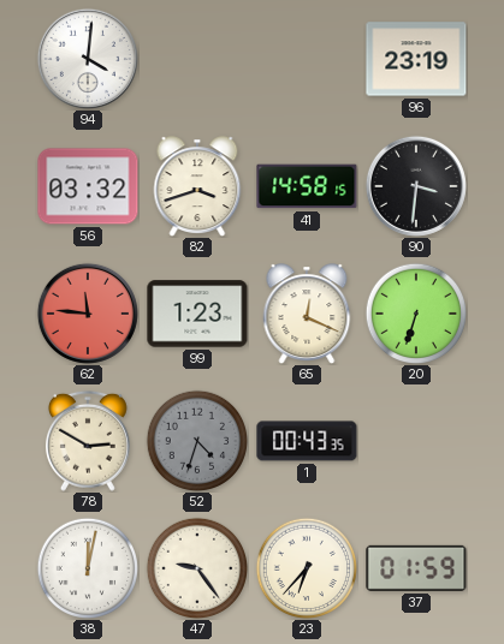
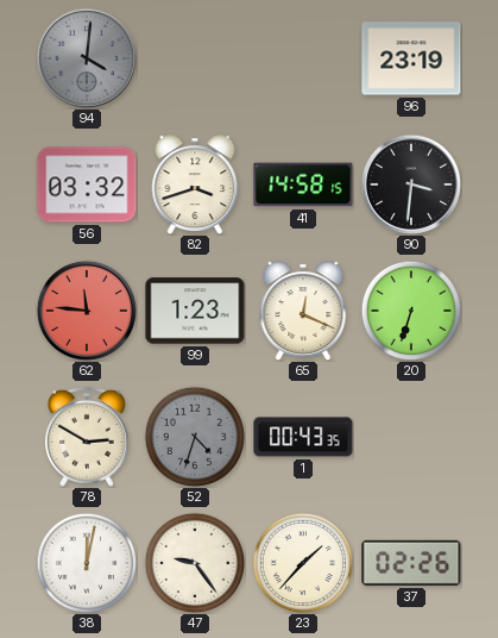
94 dial: white -> grey
23: 6:37 -> 1:37
37: 01:59 -> 02:26
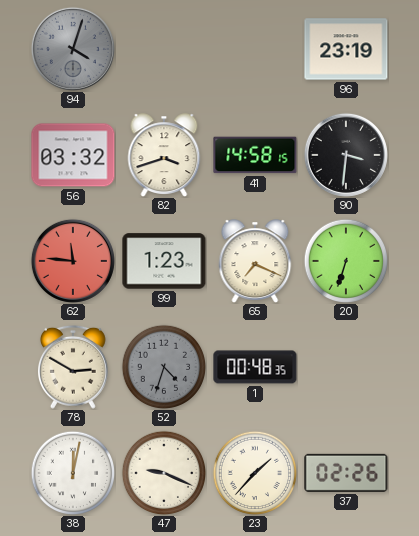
94: 4:01 -> 4:03
65: 12:19 -> 7:19
1: 00:43 -> 00:48
47: 9:24 -> 9:19
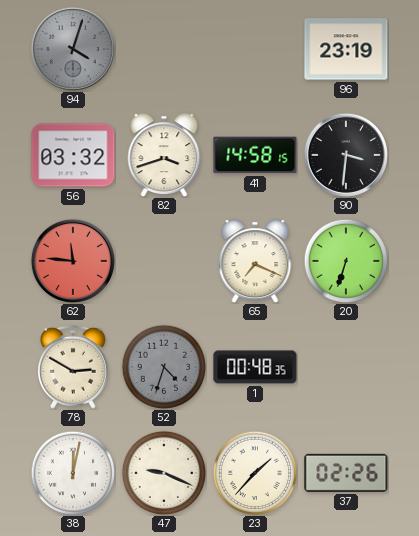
99: 1:23 -> none
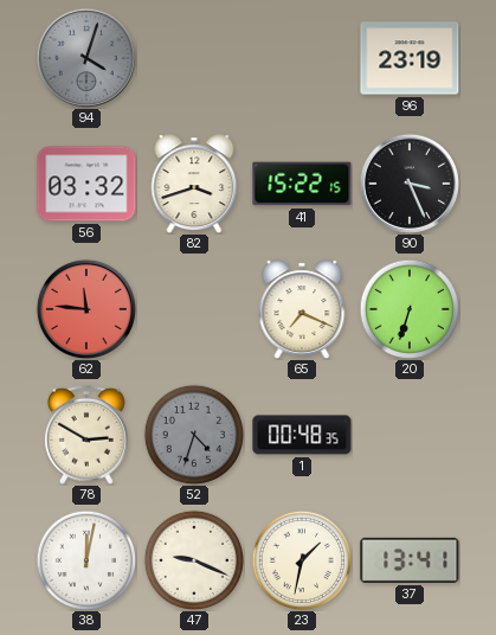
41: 14:58 -> 15:22
90: 3:31 -> 3:26
23: 1:37 -> 1:32
37: 02:26 -> 13:41
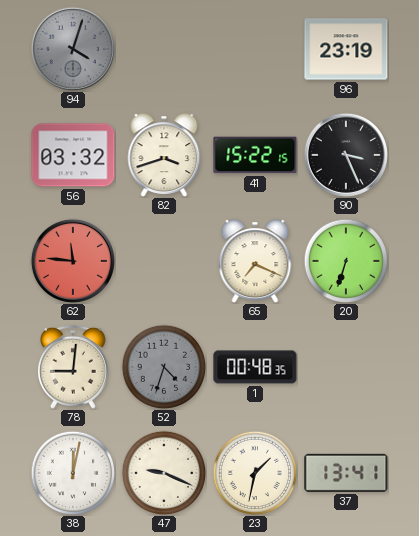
78: 2:50 -> 9:01
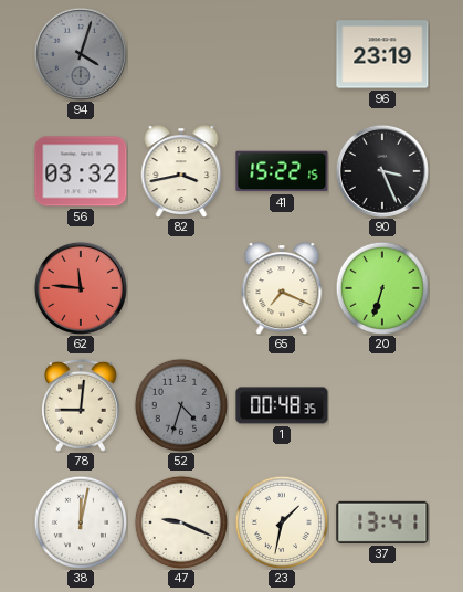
82: 3:42 -> 3:43
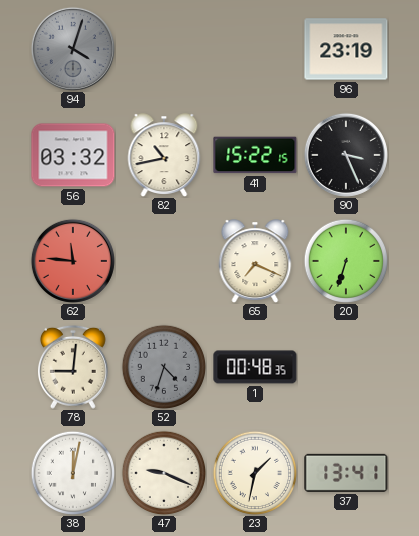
82: 3:43 -> 10:43
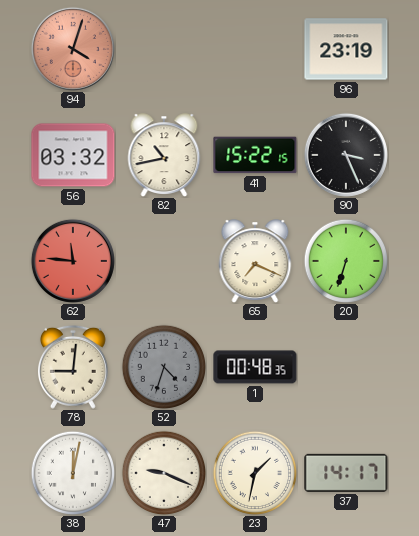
94 dial: grey -> salmon
37: 13:41 -> 14:17
